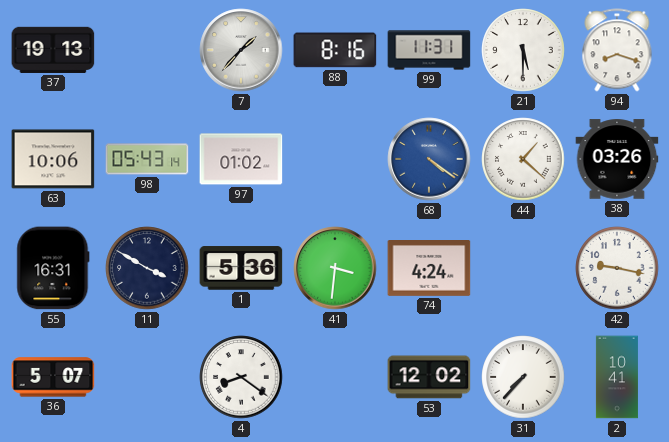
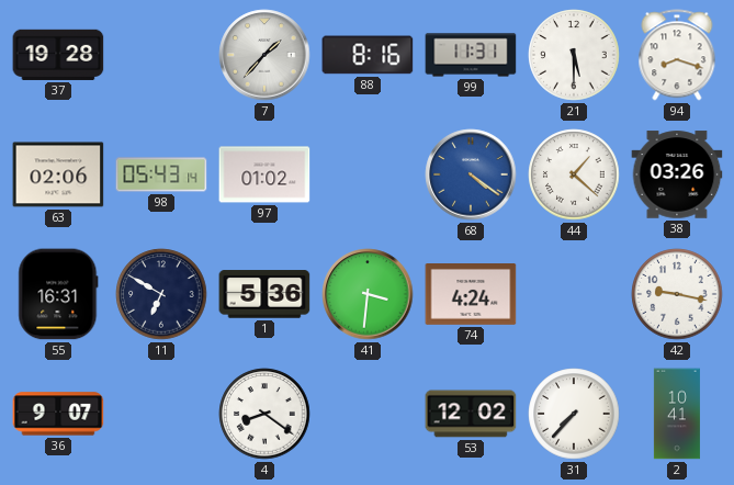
37: 19:13 -> 19:28
63: 10:06 -> 02:06
11: 3:50 -> 6:50
36: 5:07 -> 9:07
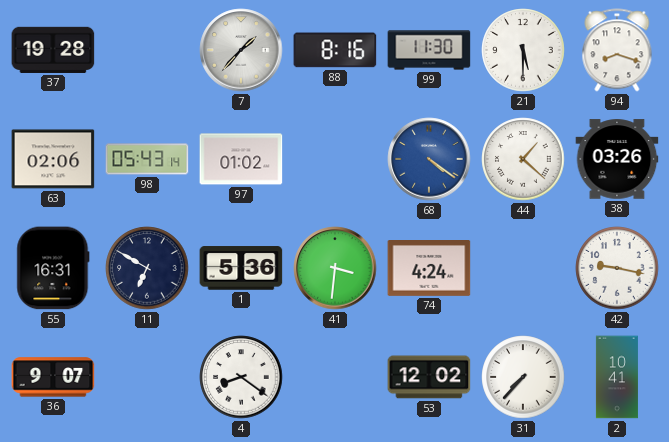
99: 11:31 -> 11:30
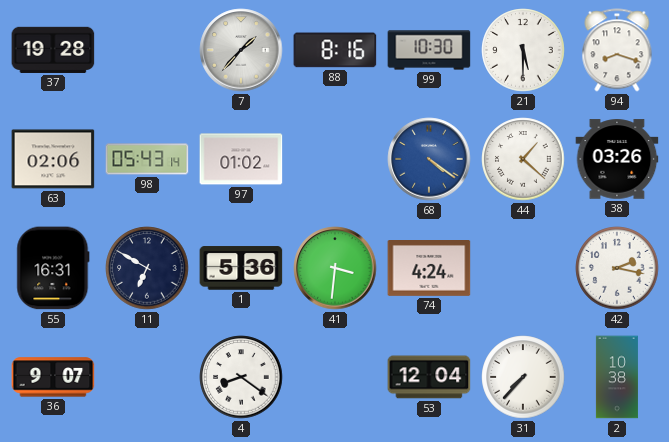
99: 11:30 -> 10:30
42: 9:17 -> 2:17
53: 12:02 -> 12:04
2: 10:41 -> 10:38
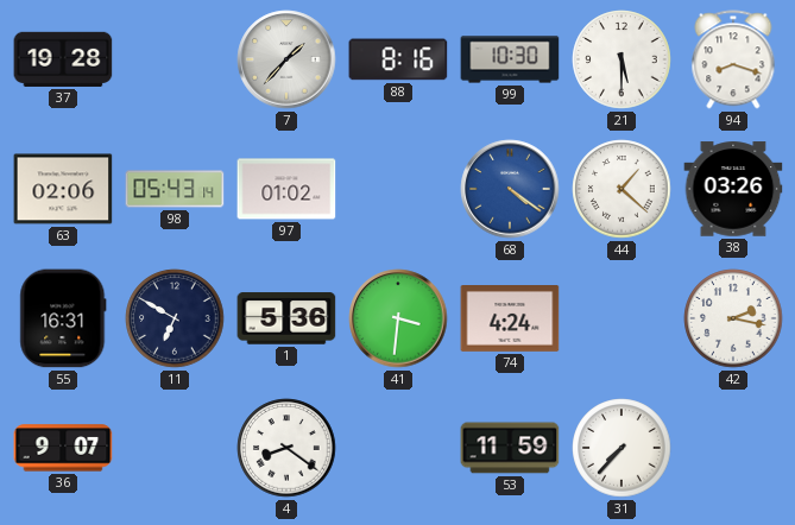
53: 12:04 -> 11:59
2: 10:38 -> none
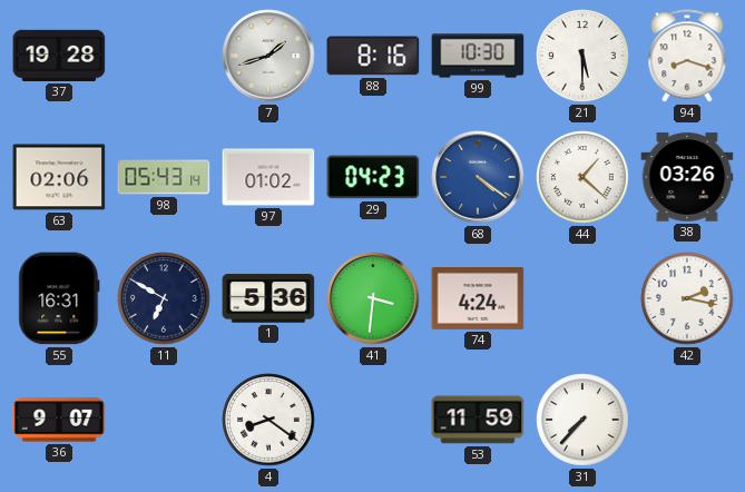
7: 1:37 -> 1:42
29: none -> 04:23
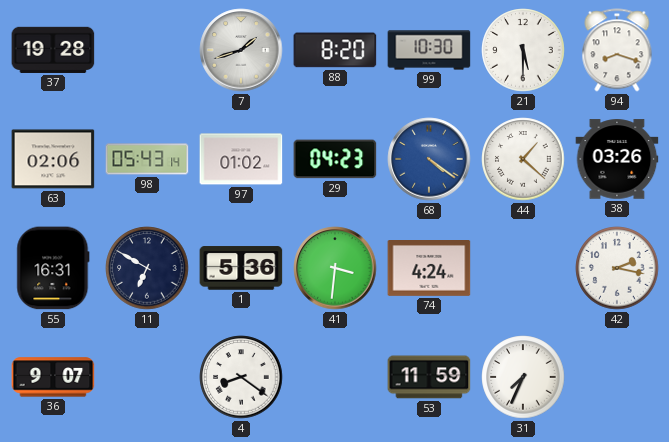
88: 8:16 -> 8:20
31: 7:37 -> 7:34
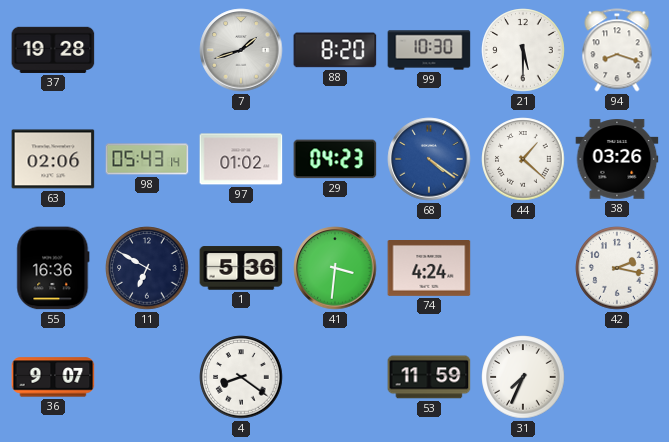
55: 16:31 -> 16:36
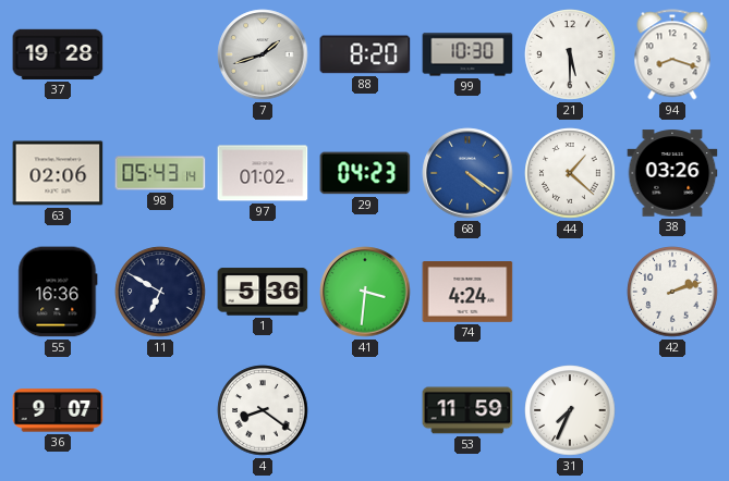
42: 2:17 -> 2:12
